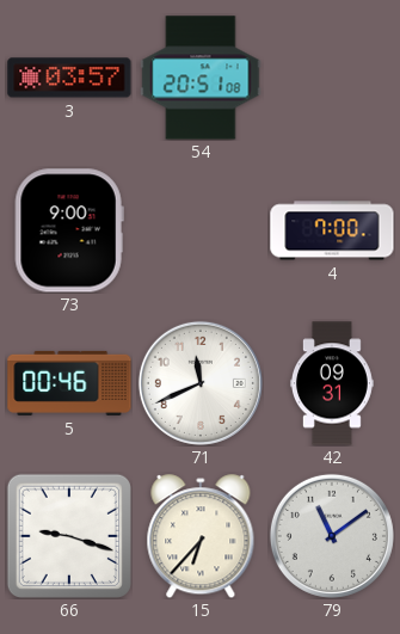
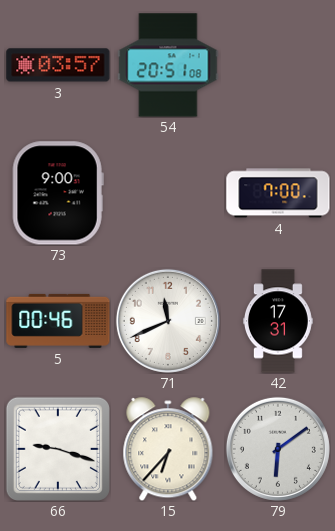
42: 09:31 -> 17:31
79: 11:09 -> 6:09
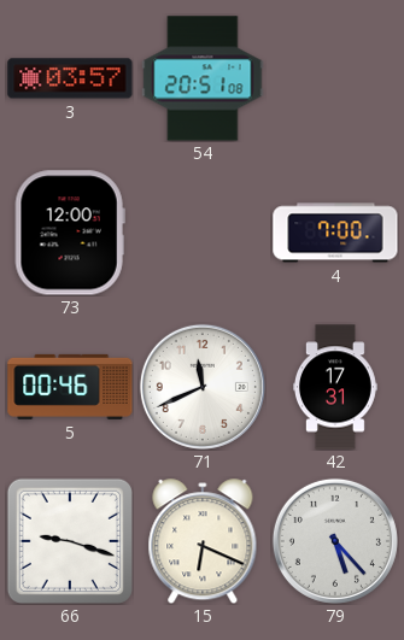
73: 9:00 -> 12:00
15: 6:37 -> 6:19
79: 6:09 -> 5:23
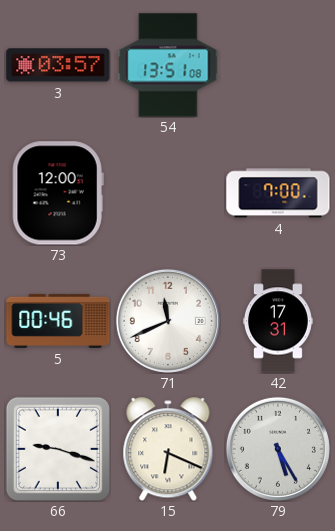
54: 20:51 -> 13:51
79: 5:23 -> 5:25
